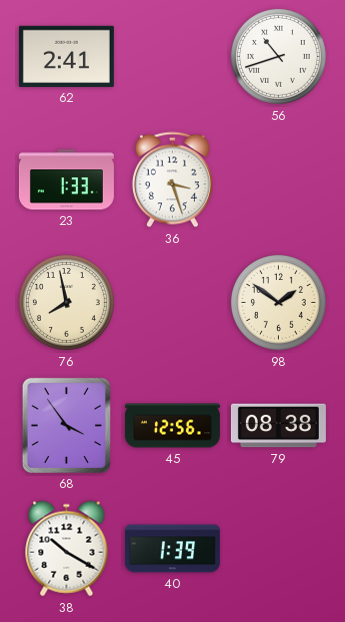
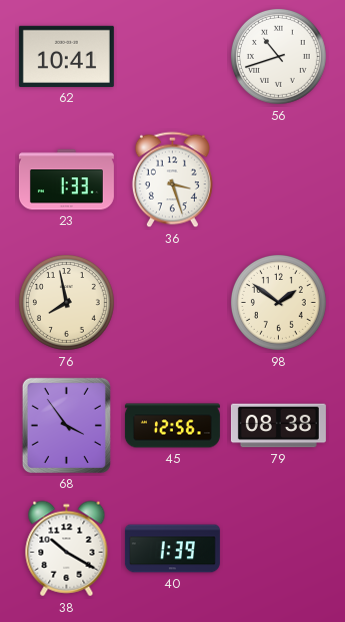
62: 2:41 -> 10:41
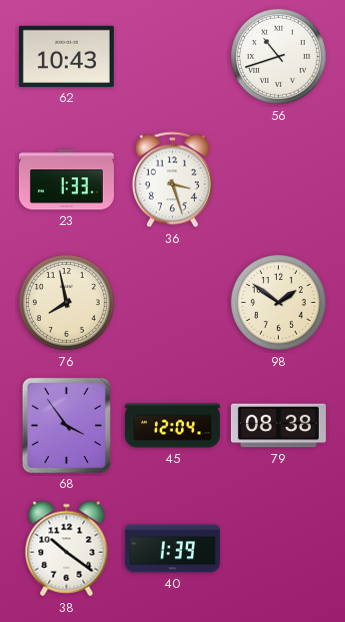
62: 10:41 -> 10:43
45: 12:56 -> 12:04
38: 10:20 -> 10:21
